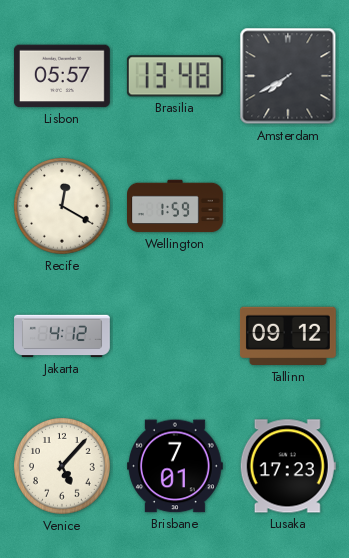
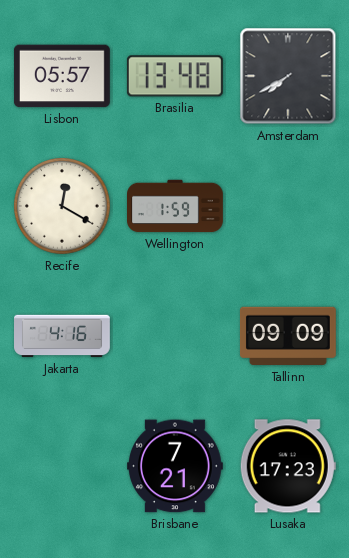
Jakarta: 4:12 -> 4:16
Tallinn: 09:12 -> 09:09
Venice: 5:07 -> none
Brisbane: 7:01 -> 7:21
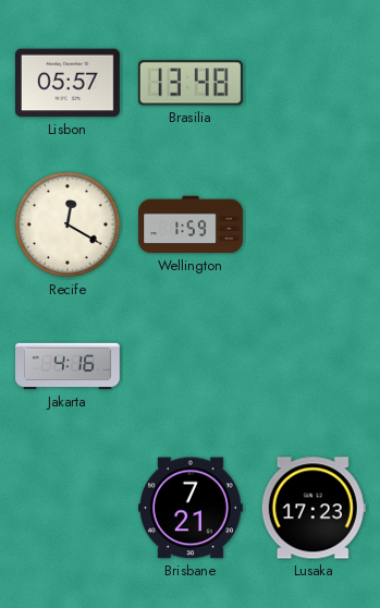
Amsterdam: 7:40 -> none
Tallinn: 09:09 -> none
